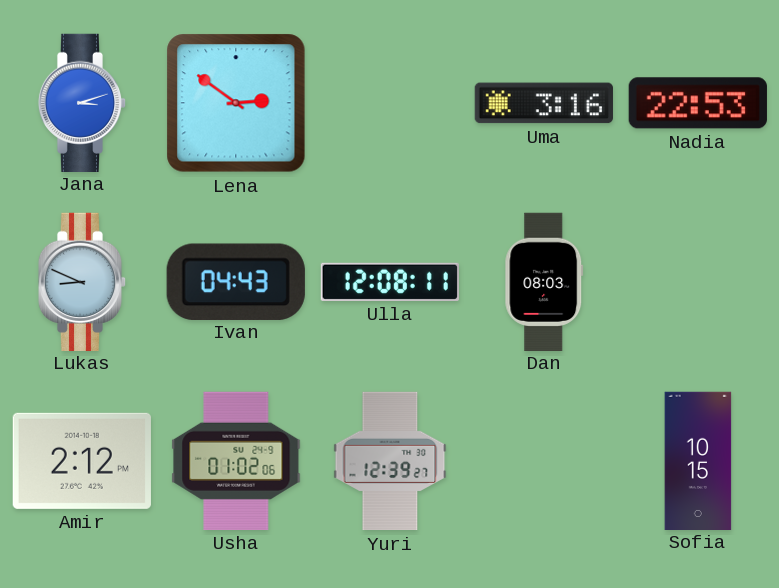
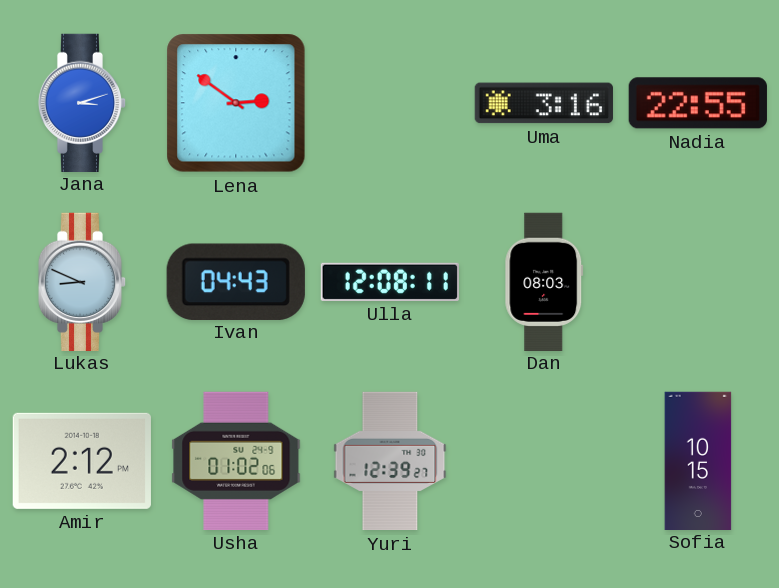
Nadia: 22:53 -> 22:55
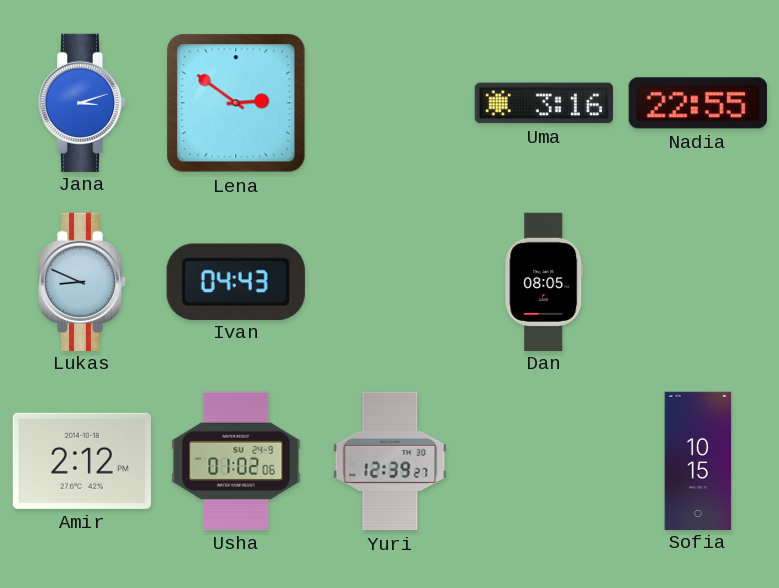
Ulla: 12:08 -> none
Dan: 08:03 -> 08:05
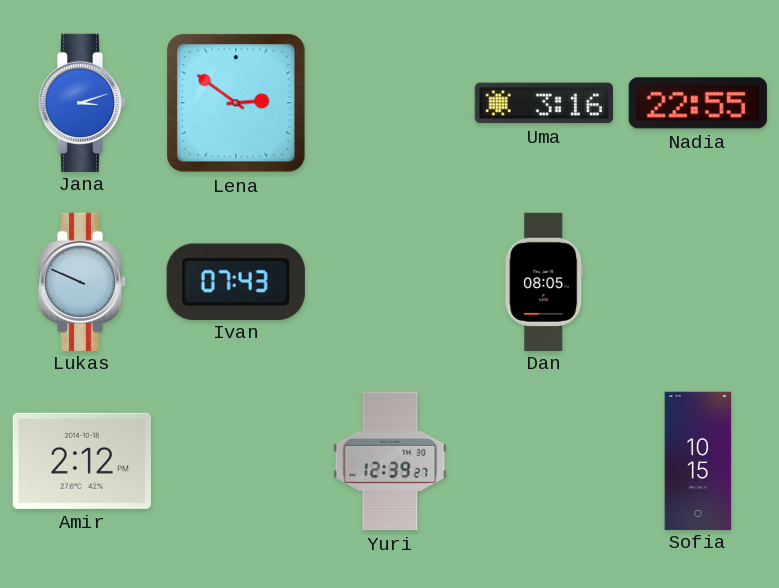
Lukas: 8:49 -> 9:49
Ivan: 04:43 -> 07:43
Usha: 01:02 -> none
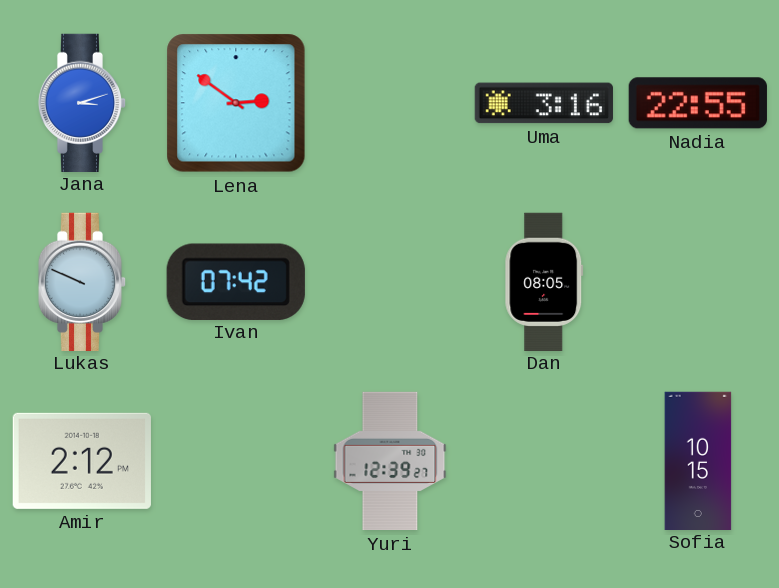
Ivan: 07:43 -> 07:42
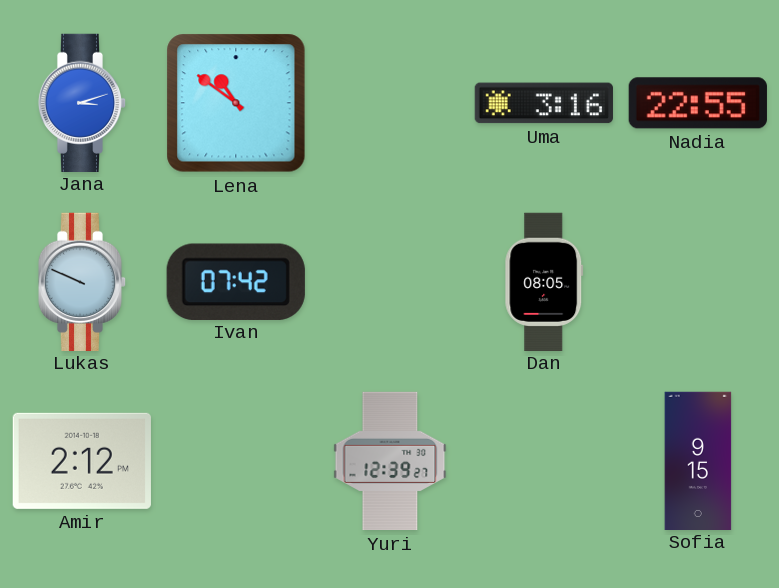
Lena: 2:51 -> 10:51
Sofia: 10:15 -> 9:15
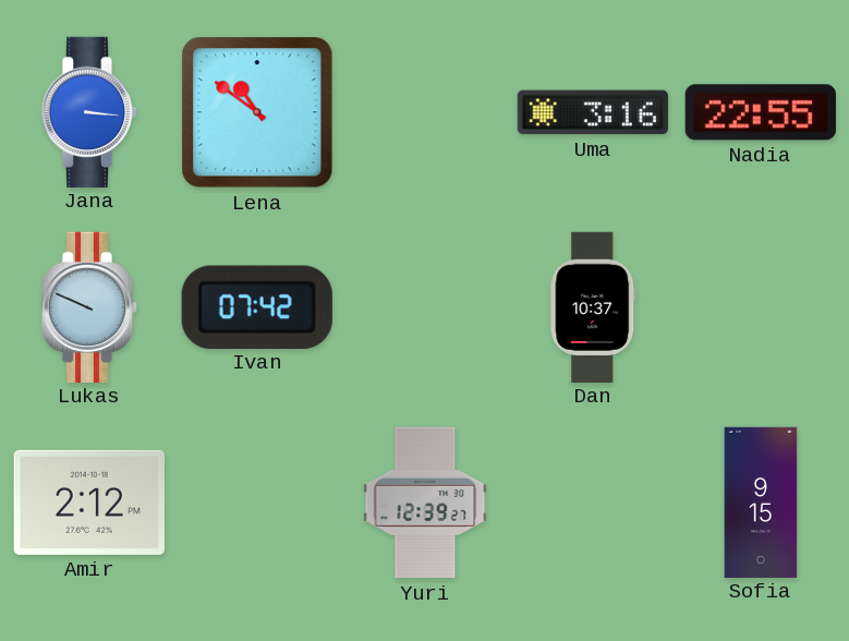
Jana: 3:12 -> 3:16
Dan: 08:05 -> 10:37
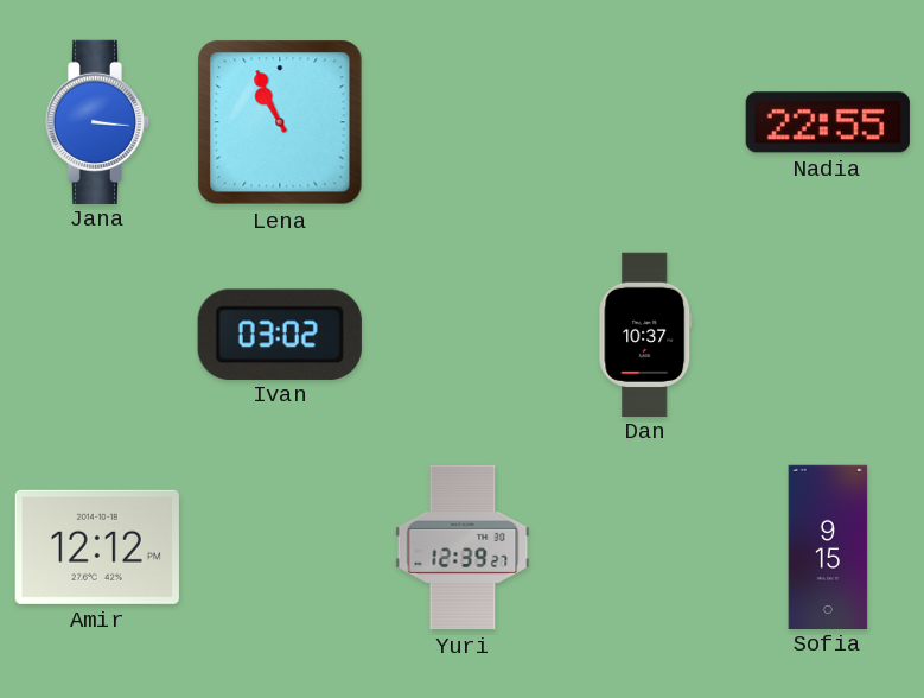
Lena: 10:51 -> 10:56
Uma: 3:16 -> none
Lukas: 9:49 -> none
Ivan: 07:42 -> 03:02
Amir: 2:12 -> 12:12
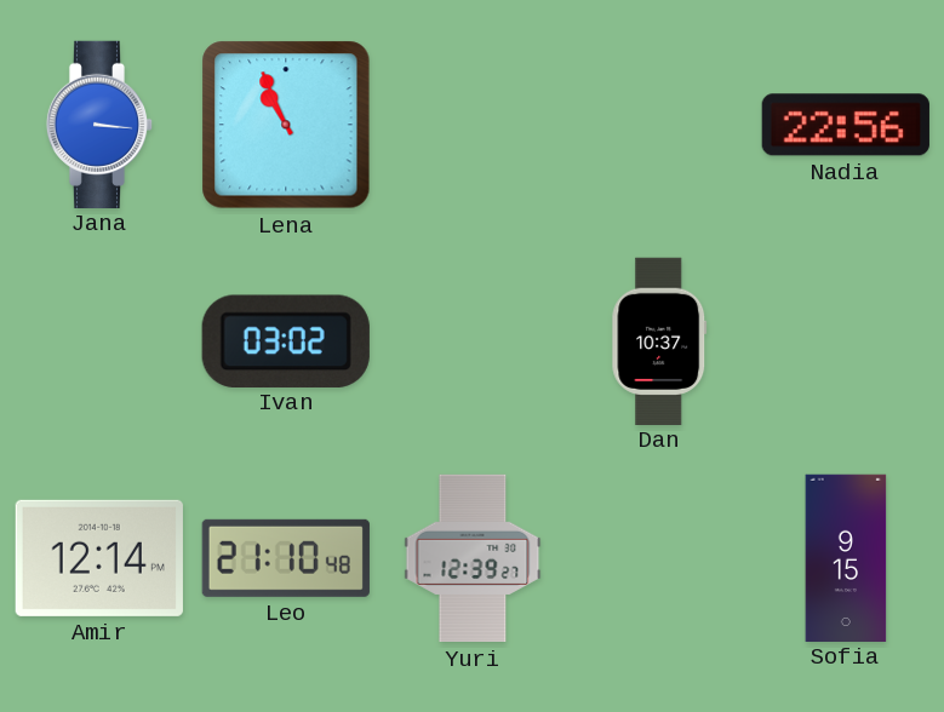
Nadia: 22:55 -> 22:56
Amir: 12:12 -> 12:14
Leo: none -> 21:10
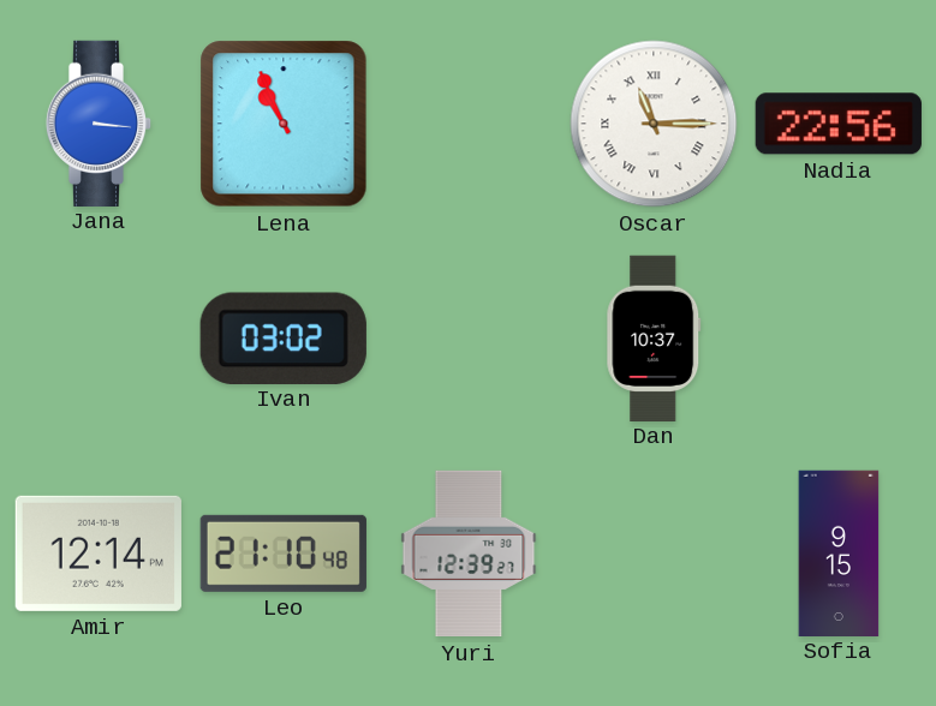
Oscar: none -> 11:15
